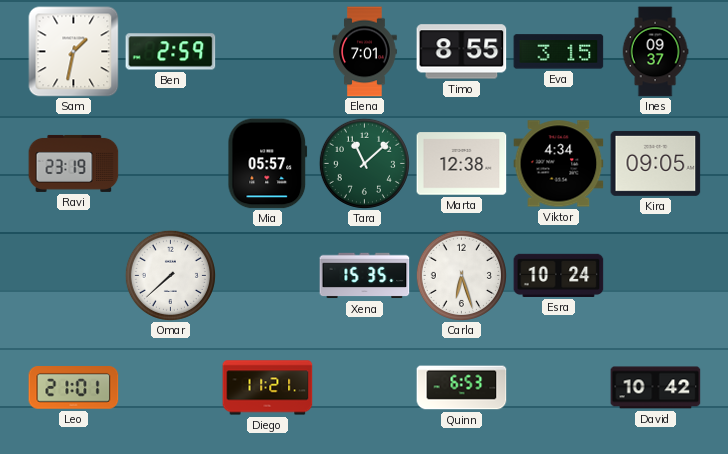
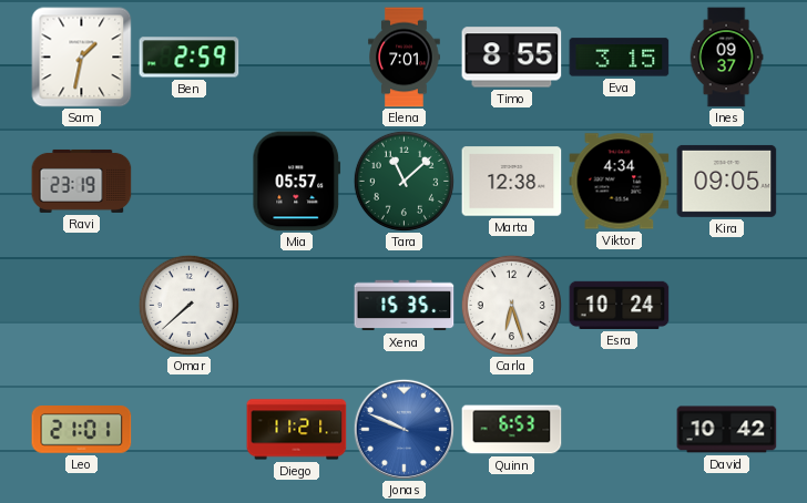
Jonas: none -> 9:49
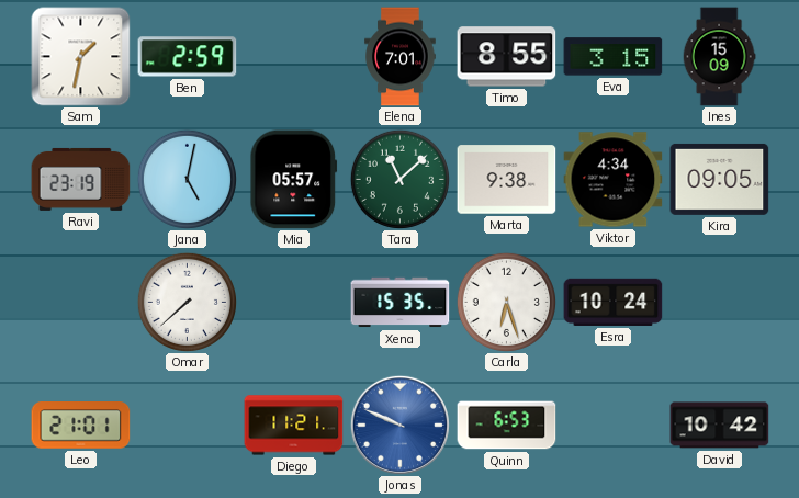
Ines: 09:37 -> 15:09
Jana: none -> 5:02
Marta: 12:38 -> 9:38
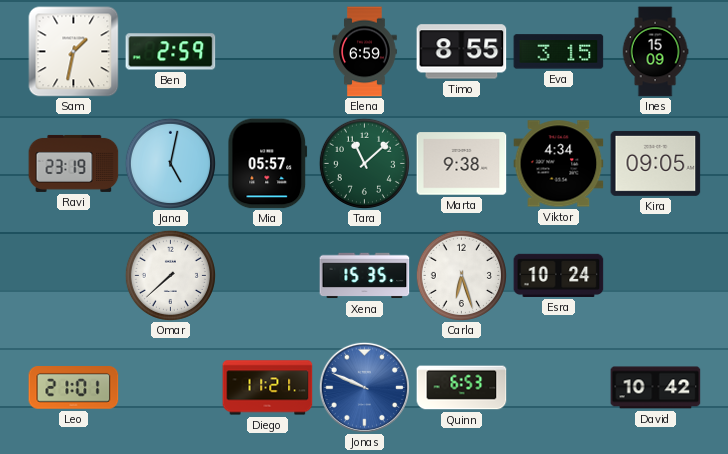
Elena: 7:01 -> 6:59
